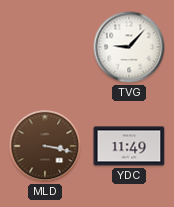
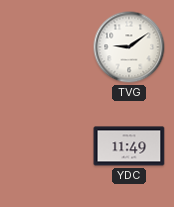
TVG: 9:07 -> 9:09
MLD: 3:17 -> none
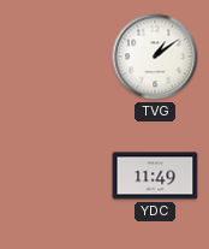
TVG: 9:09 -> 1:09
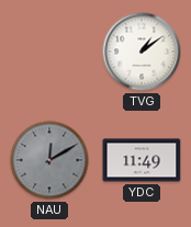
NAU: none -> 12:10
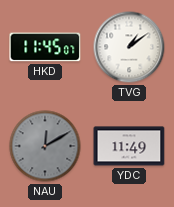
HKD: none -> 11:45
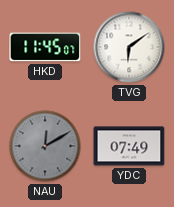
TVG: 1:09 -> 6:09
YDC: 11:49 -> 07:49
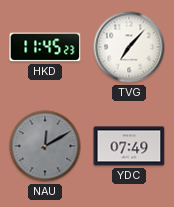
HKD: 11:45:07 -> 11:45:23
TVG: 6:09 -> 7:07
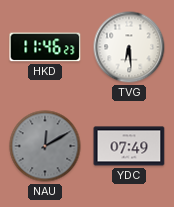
HKD: 11:45 -> 11:46
TVG: 7:07 -> 6:29
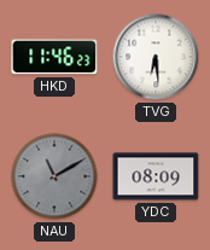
NAU: 12:10 -> 11:10
YDC: 07:49 -> 08:09
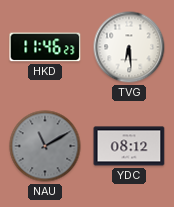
YDC: 08:09 -> 08:12
